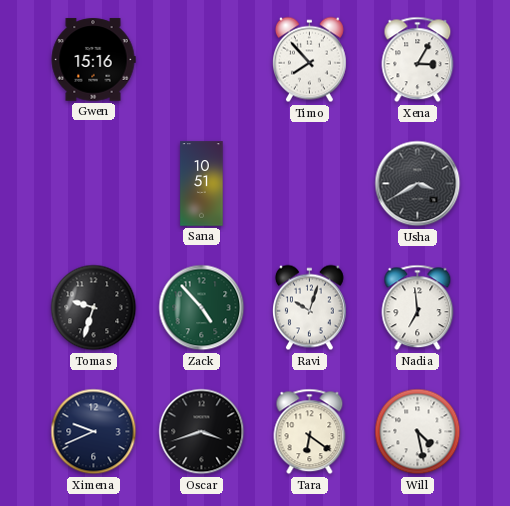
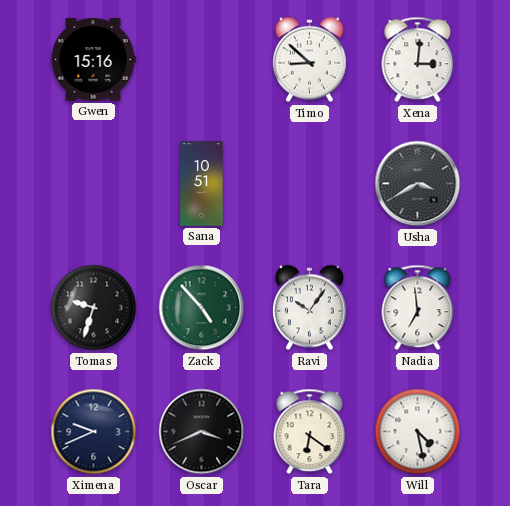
Timo: 7:53 -> 8:52
Xena: 3:05 -> 3:01
Ravi: 10:03 -> 10:06
Oscar: 3:42 -> 3:41
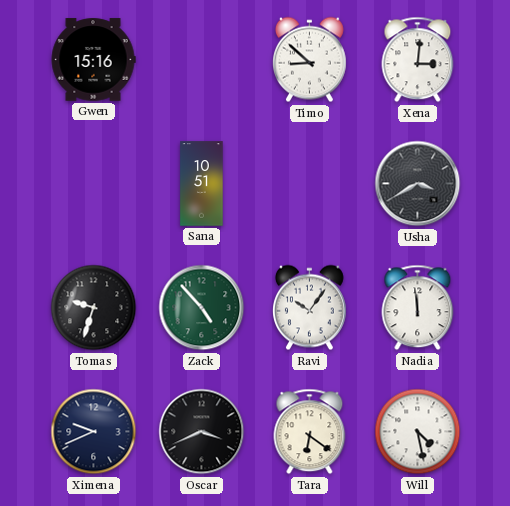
Nadia: 6:59 -> 11:59
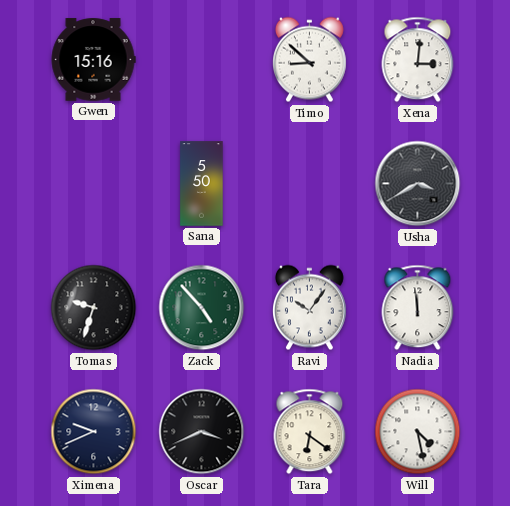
Sana: 10:51 -> 5:50
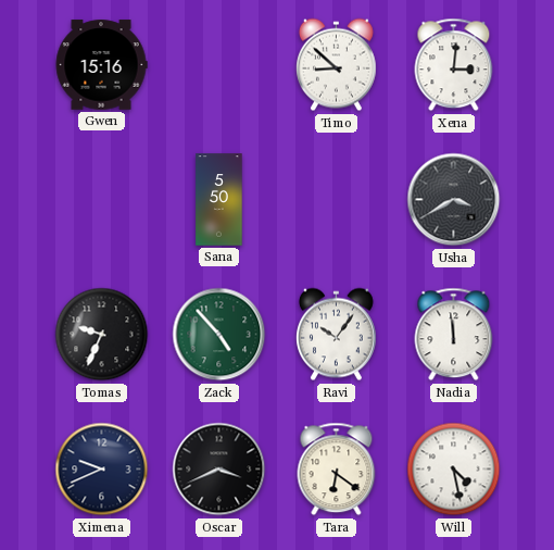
Tomas: 9:33 -> 9:34
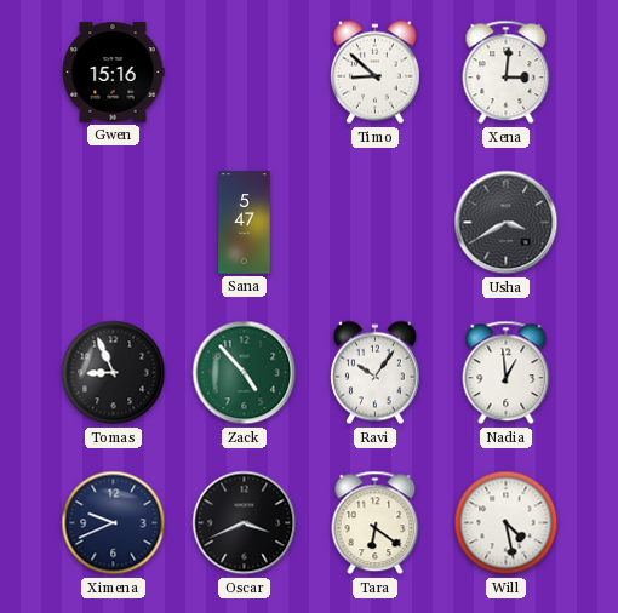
Sana: 5:50 -> 5:47
Tomas: 9:34 -> 8:56
Nadia: 11:59 -> 12:59
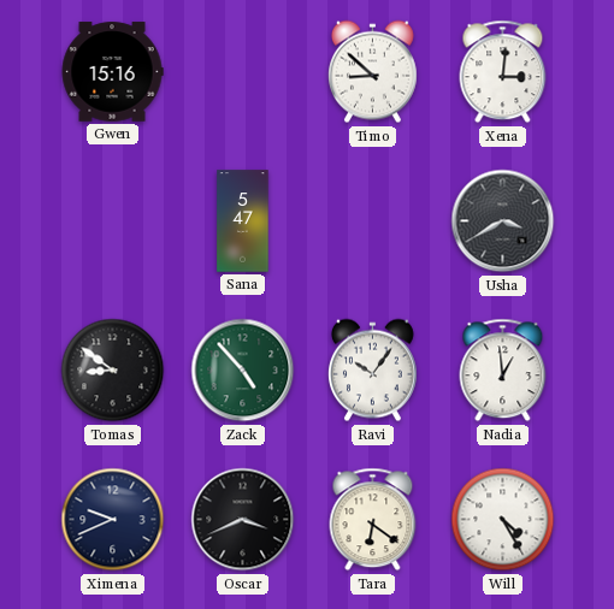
Tomas: 8:56 -> 8:51
Will: 4:28 -> 4:25
